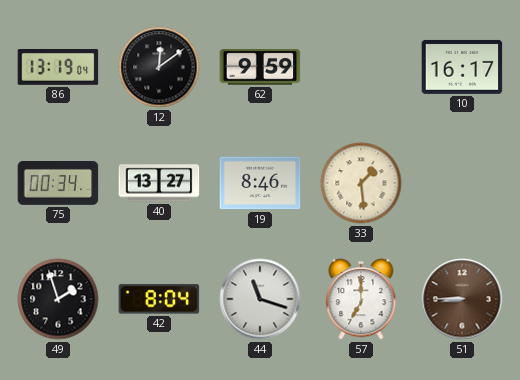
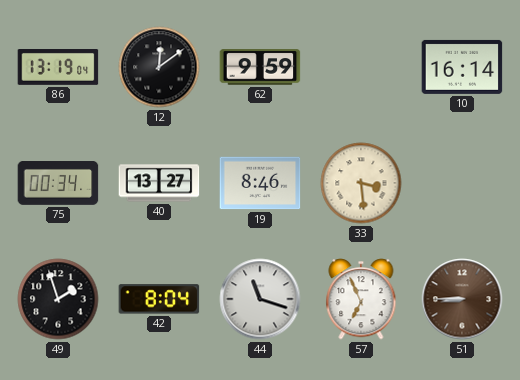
10: 16:17 -> 16:14
33: 1:29 -> 3:29
57: 7:00 -> 6:56
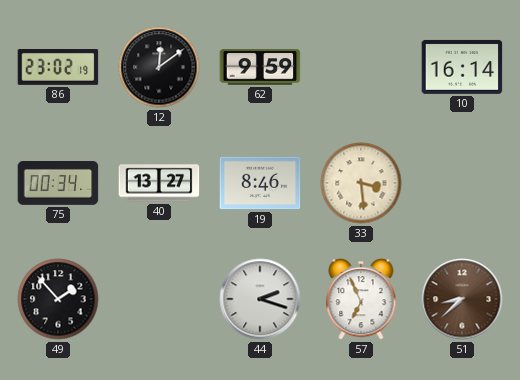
86: 13:19 -> 23:02
49: 1:57 -> 1:53
42: 8:04 -> none
44: 11:18 -> 2:18
51: 8:45 -> 8:38
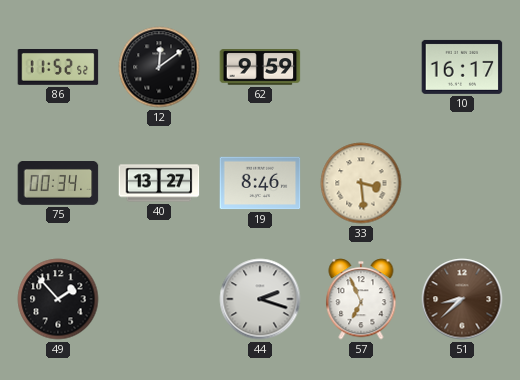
86: 23:02 -> 11:52
10: 16:14 -> 16:17
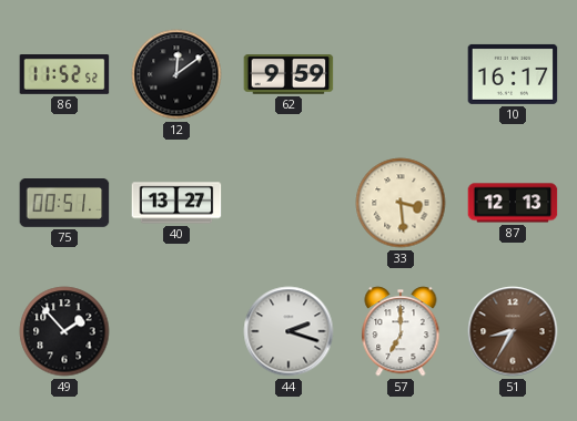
75: 00:34 -> 00:51
19: 8:46 -> none
87: none -> 12:13
57: 6:56 -> 7:00
51: 8:38 -> 8:35
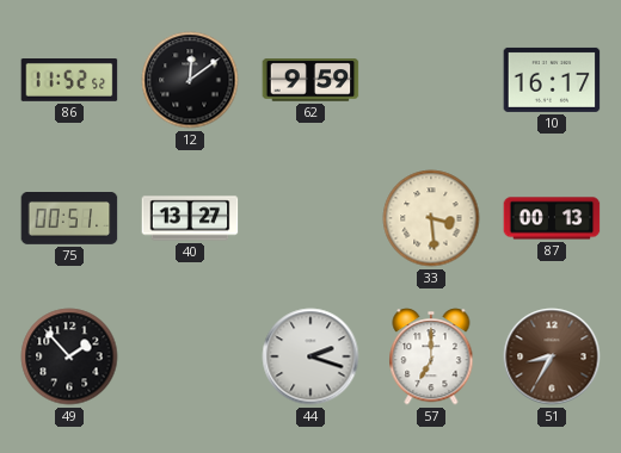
87: 12:13 -> 00:13
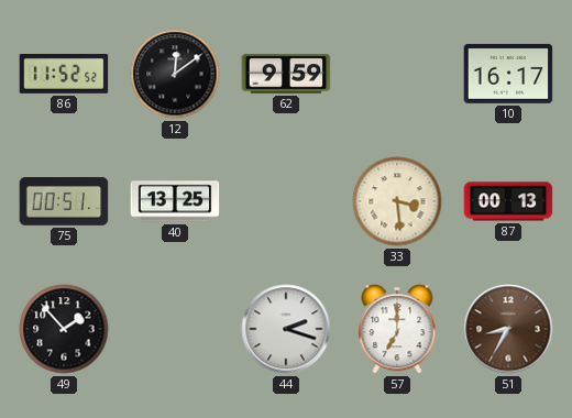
40: 13:27 -> 13:25
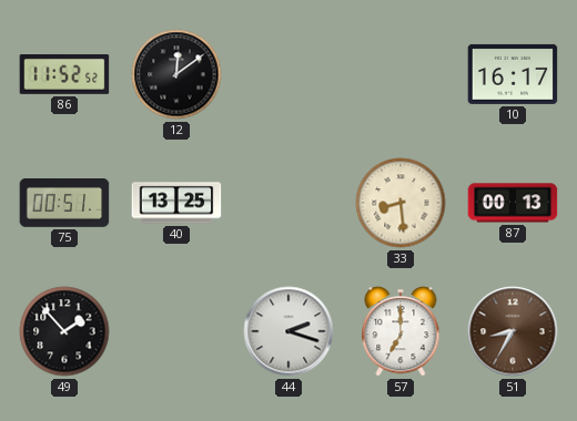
62: 9:59 -> none
33: 3:29 -> 8:29
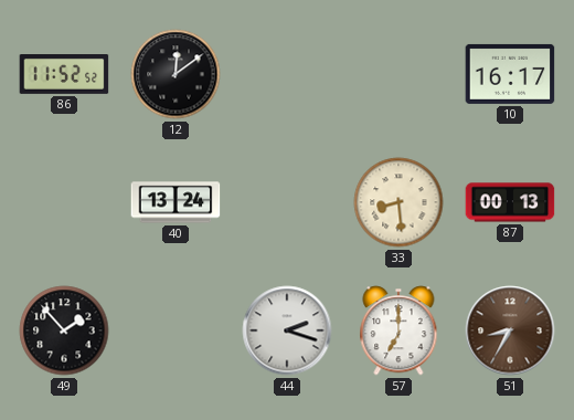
75: 00:51 -> none
40: 13:25 -> 13:24
